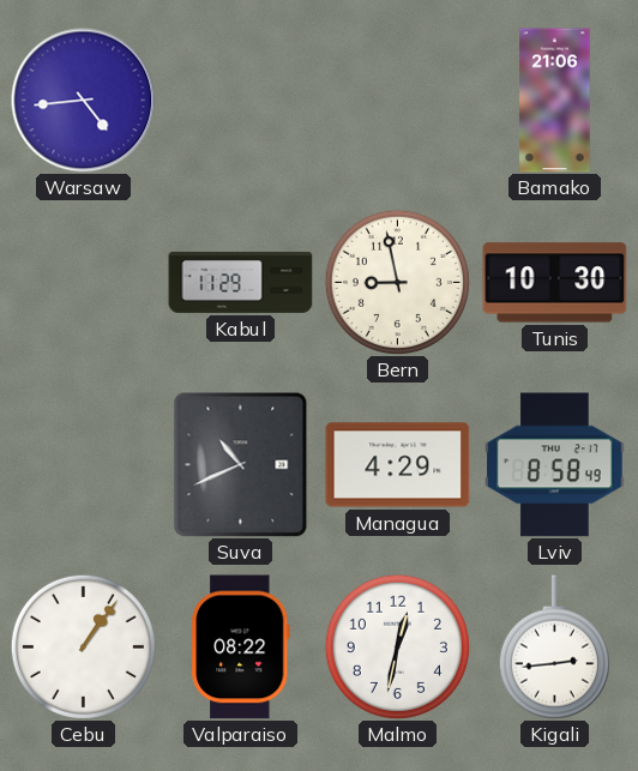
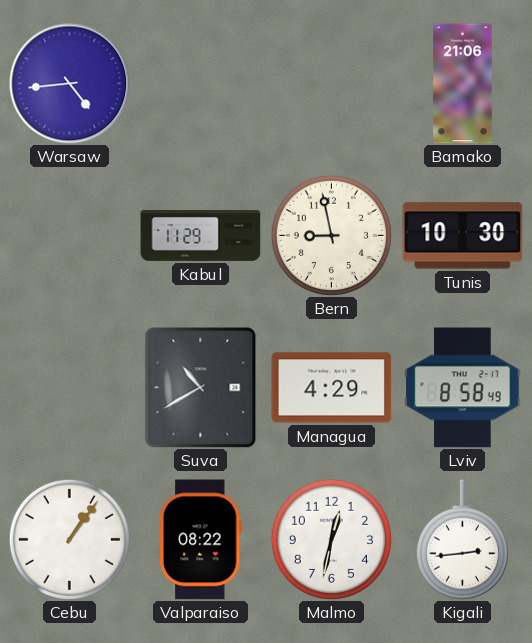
Suva: 10:41 -> 10:40
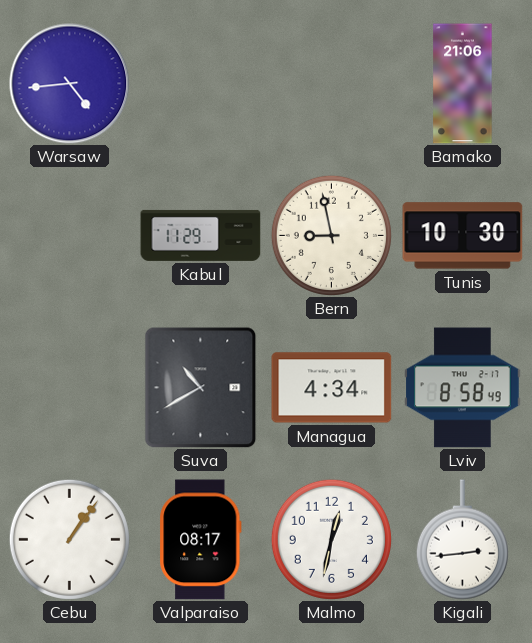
Managua: 4:29 -> 4:34
Valparaiso: 08:22 -> 08:17
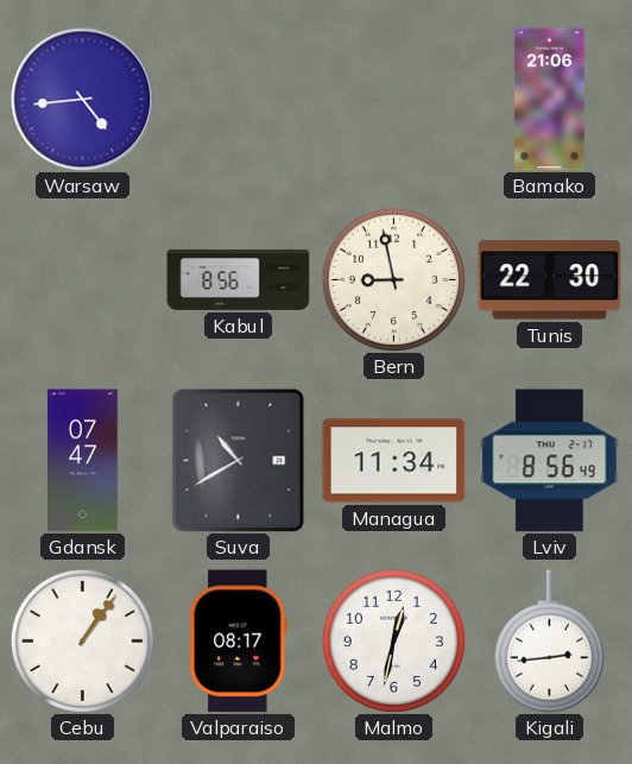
Kabul: 11:29 -> 8:56
Tunis: 10:30 -> 22:30
Gdansk: none -> 07:47
Managua: 4:34 -> 11:34
Lviv: 8:58 -> 8:56
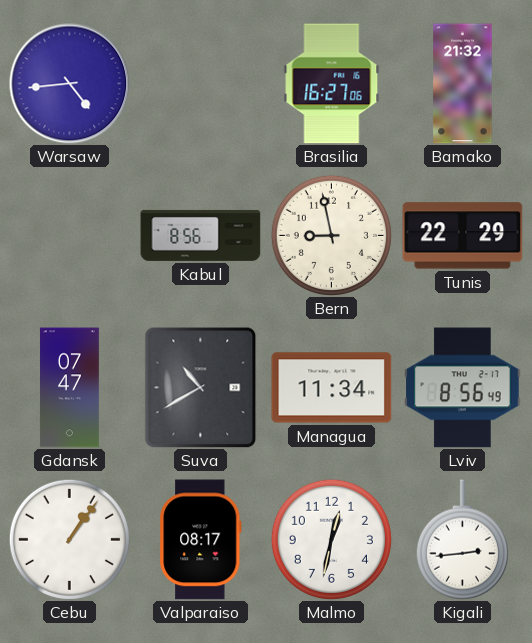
Brasilia: none -> 16:27
Bamako: 21:06 -> 21:32
Tunis: 22:30 -> 22:29
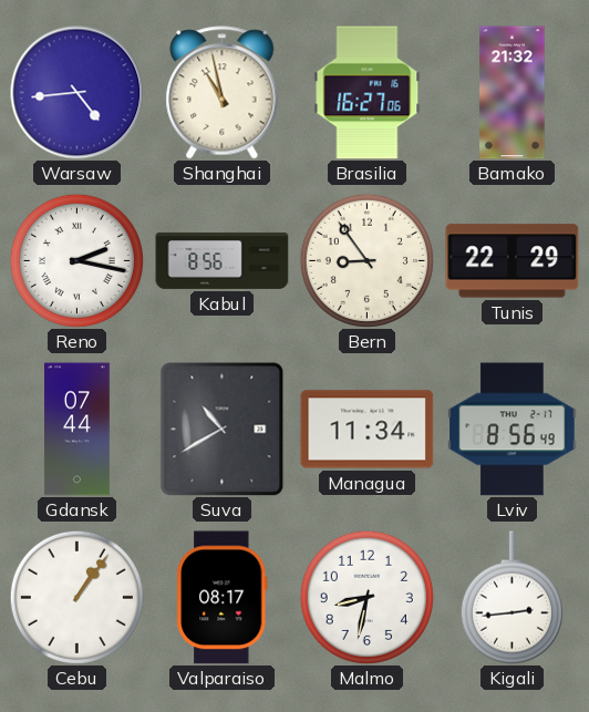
Shanghai: none -> 10:58
Reno: none -> 2:17
Bern: 8:58 -> 8:54
Gdansk: 07:47 -> 07:44
Malmo: 12:32 -> 8:32
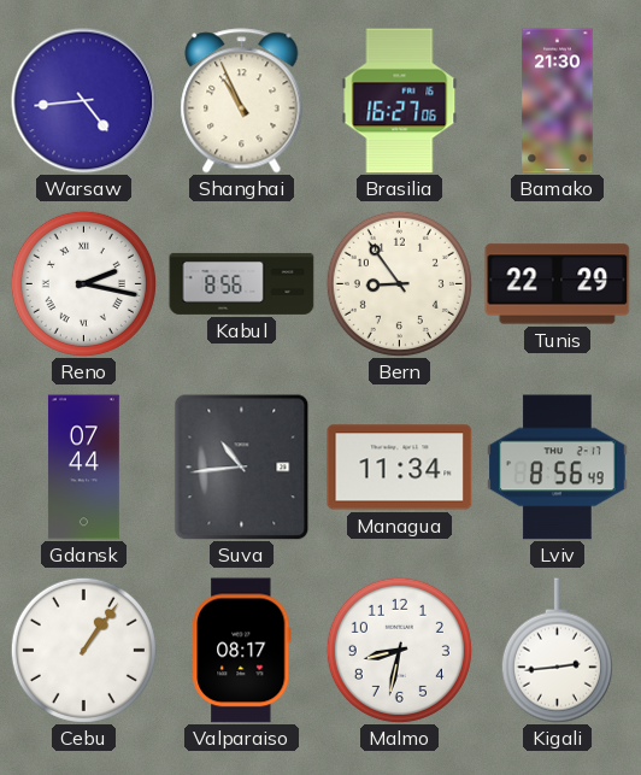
Shanghai: 10:58 -> 10:56
Bamako: 21:32 -> 21:30
Suva: 10:40 -> 10:44
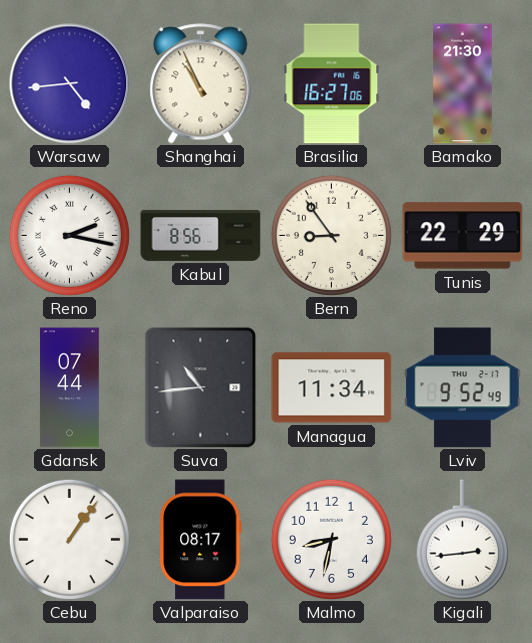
Lviv: 8:56 -> 9:52
